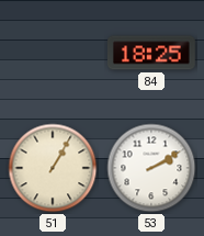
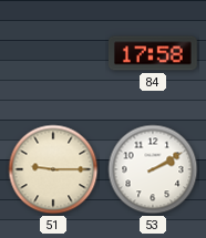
84: 18:25 -> 17:58
51: 1:05 -> 9:15
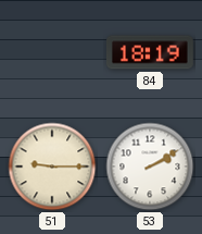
84: 17:58 -> 18:19
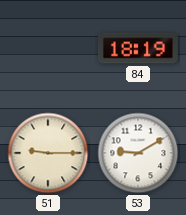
53: 2:10 -> 9:10
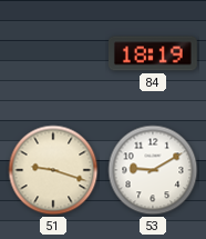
51: 9:15 -> 9:18
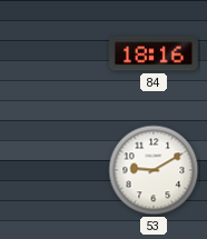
84: 18:19 -> 18:16
51: 9:18 -> none
